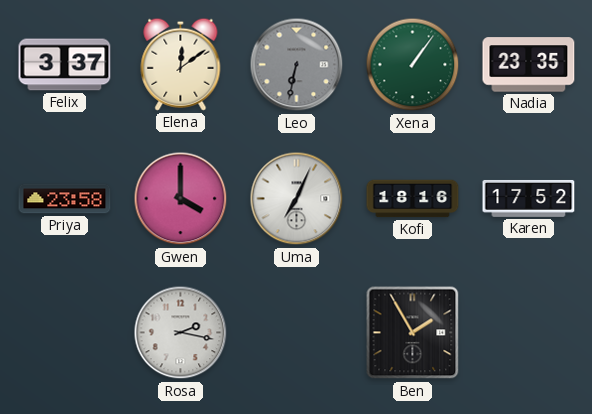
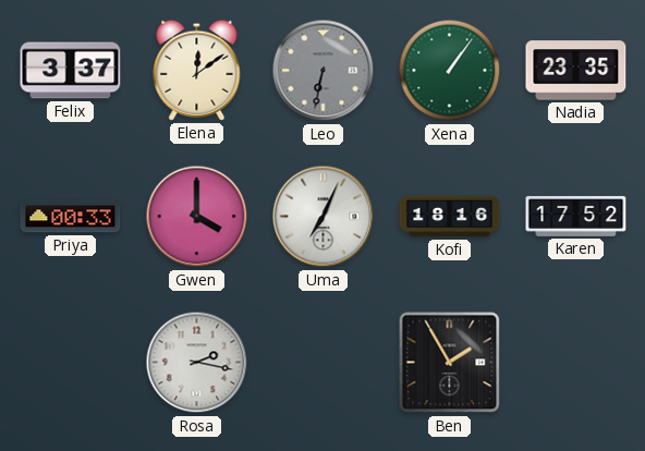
Priya: 23:58 -> 00:33
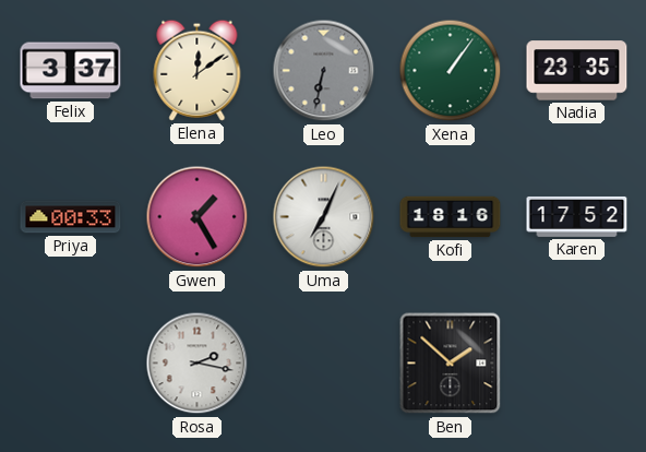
Gwen: 4:00 -> 1:25
Ben: 1:55 -> 1:52
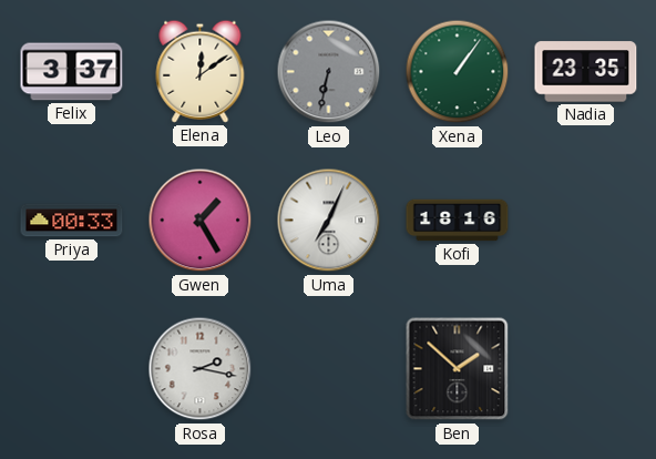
Karen: 17:52 -> none
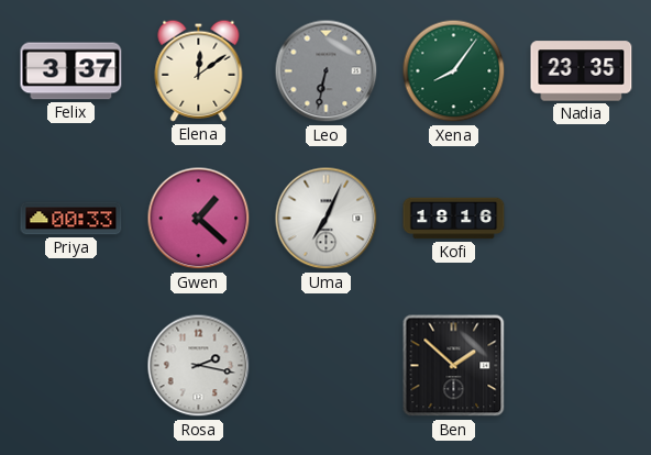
Xena: 1:06 -> 8:06
Gwen: 1:25 -> 1:22
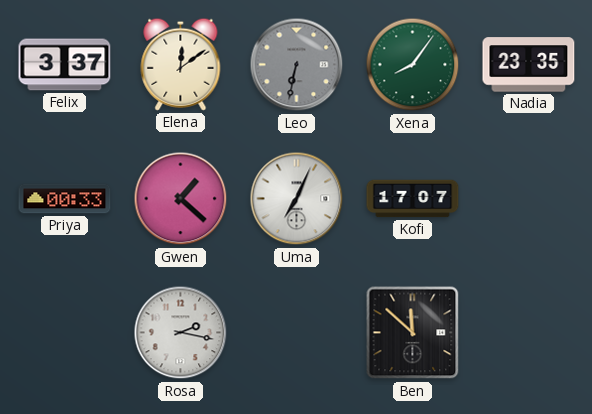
Kofi: 18:16 -> 17:07
Ben: 1:52 -> 11:52
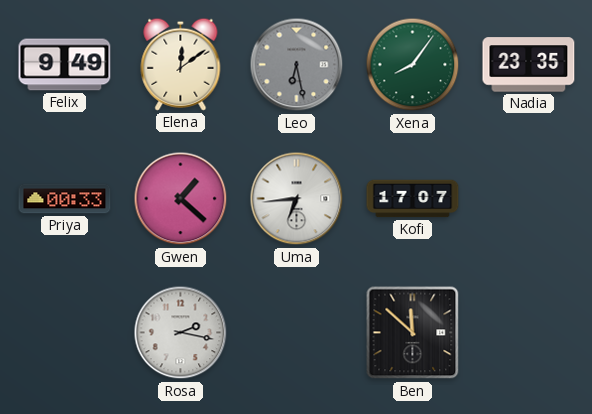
Felix: 3:37 -> 9:49
Leo: 6:32 -> 6:28
Uma: 7:04 -> 6:44
